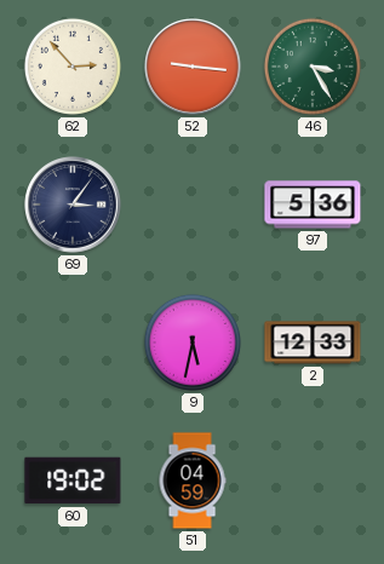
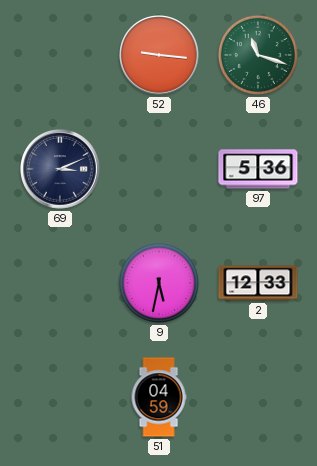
62: 2:53 -> none
46: 3:25 -> 11:18
69: 3:06 -> 3:11
60: 19:02 -> none
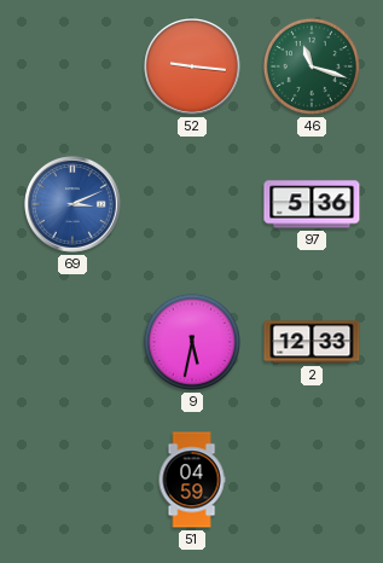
69 dial: navy -> blue
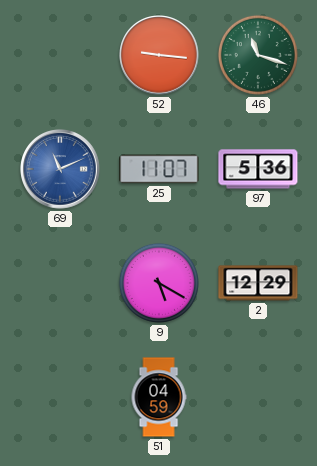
69: 3:11 -> 11:11
25: none -> 11:07
9: 5:32 -> 5:20
2: 12:33 -> 12:29
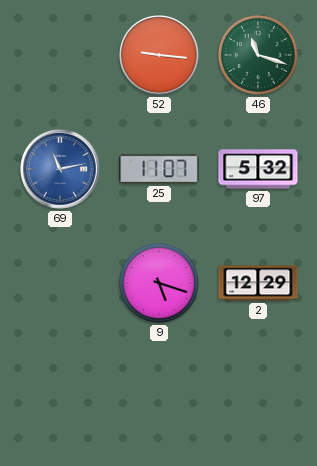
69: 11:11 -> 11:13
97: 5:36 -> 5:32
9: 5:20 -> 5:18
51: 04:59 -> none
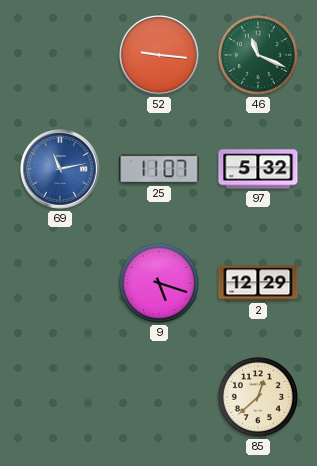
46: 11:18 -> 11:19
85: none -> 12:38
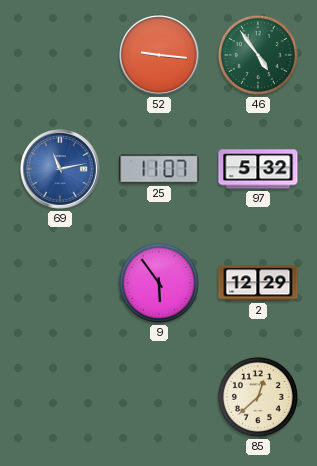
46: 11:19 -> 4:54
9: 5:18 -> 5:54
